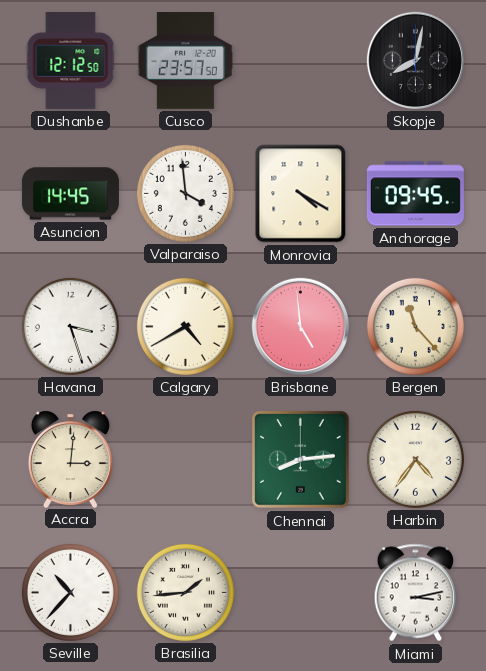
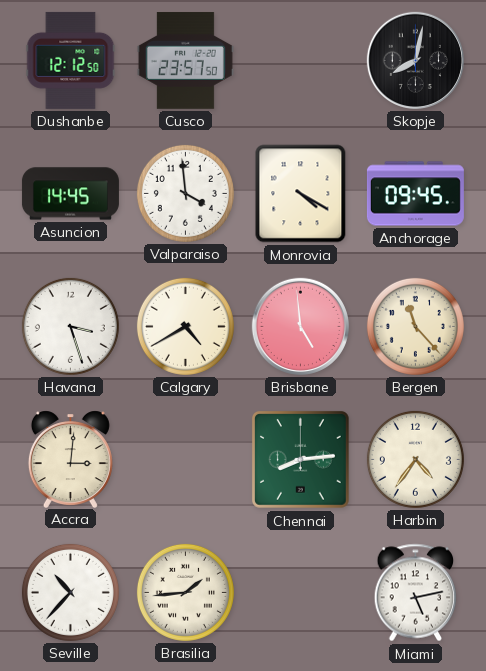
Miami: 3:13 -> 5:13
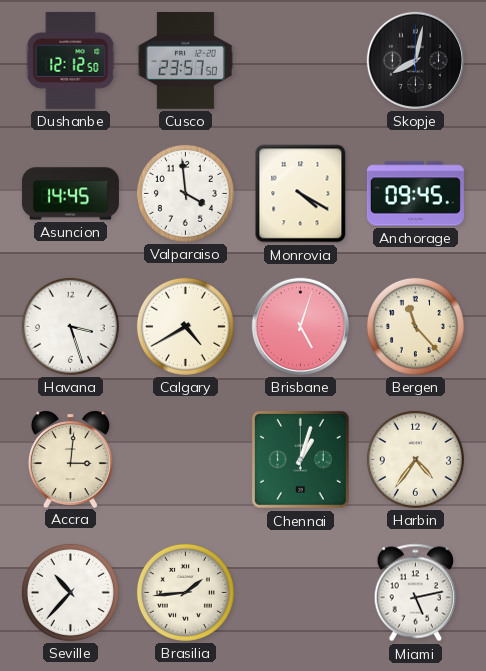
Brisbane: 4:59 -> 5:03
Chennai: 8:14 -> 1:03
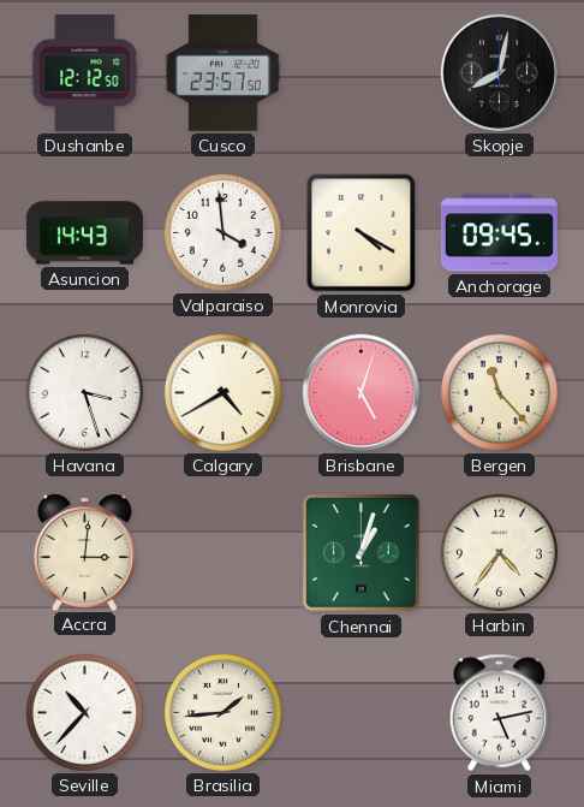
Asuncion: 14:45 -> 14:43
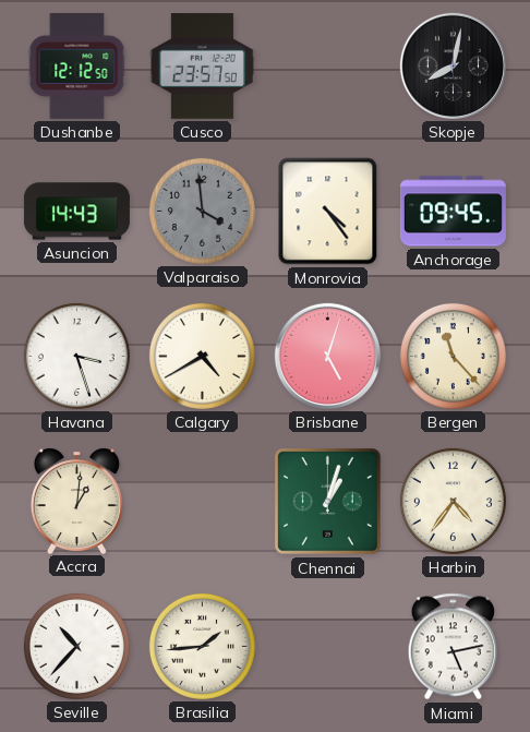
Valparaiso dial: white -> grey
Monrovia: 4:20 -> 4:24
Accra: 3:01 -> 1:01
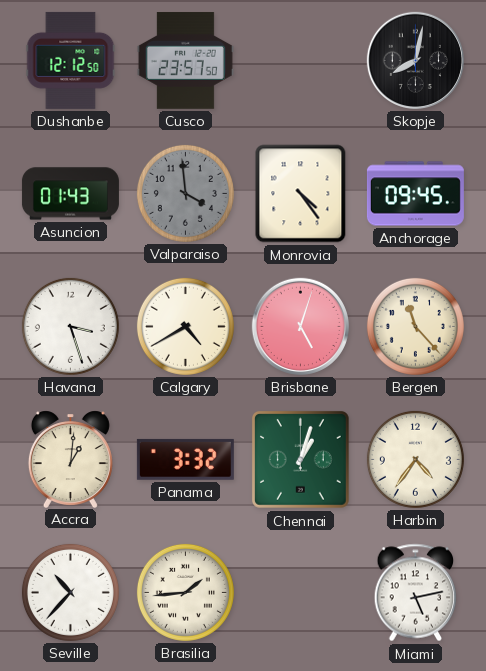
Asuncion: 14:43 -> 01:43
Panama: none -> 3:32
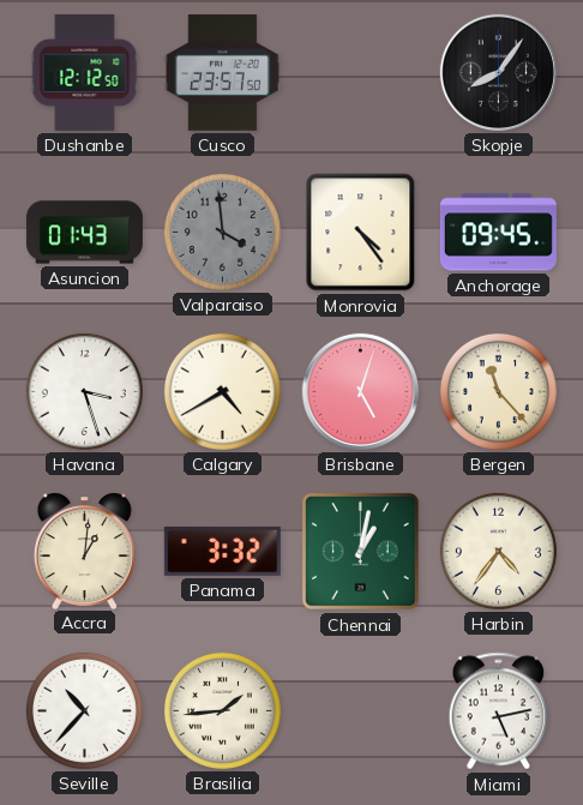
Skopje: 8:02 -> 8:06
Chennai: 1:03 -> 1:02
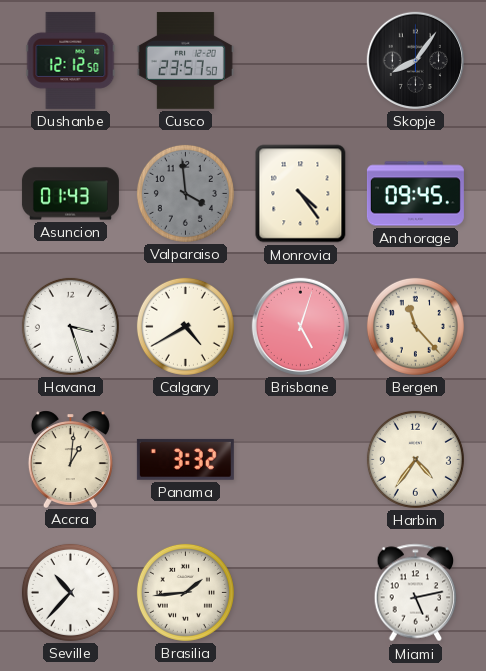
Chennai: 1:02 -> none
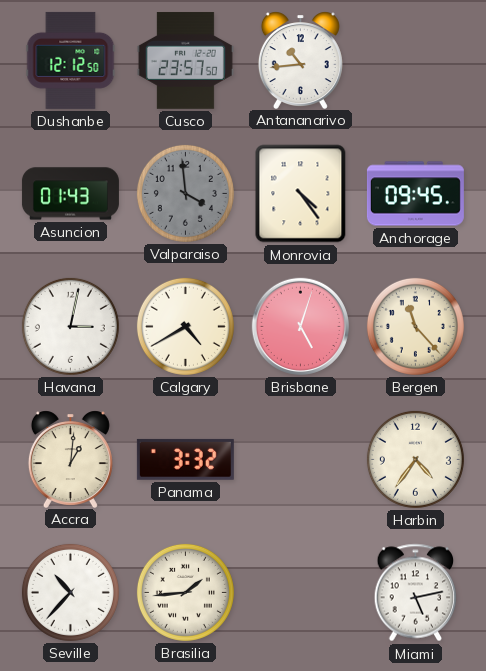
Antananarivo: none -> 10:44
Skopje: 8:06 -> none
Havana: 3:27 -> 3:02
